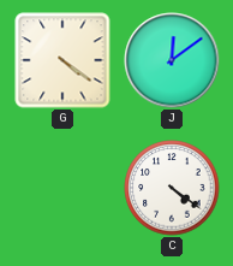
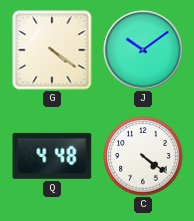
J: 12:09 -> 10:09
Q: none -> 4:48
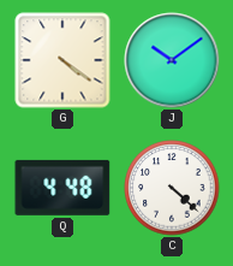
C: 4:21 -> 4:22
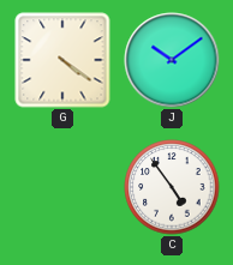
Q: 4:48 -> none
C: 4:22 -> 4:54
